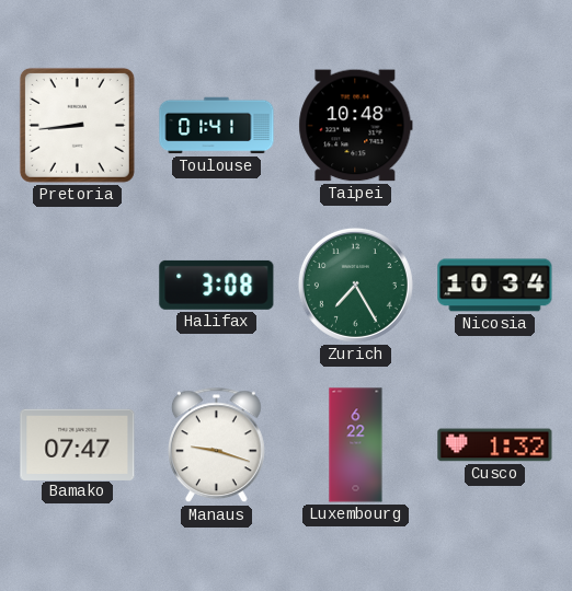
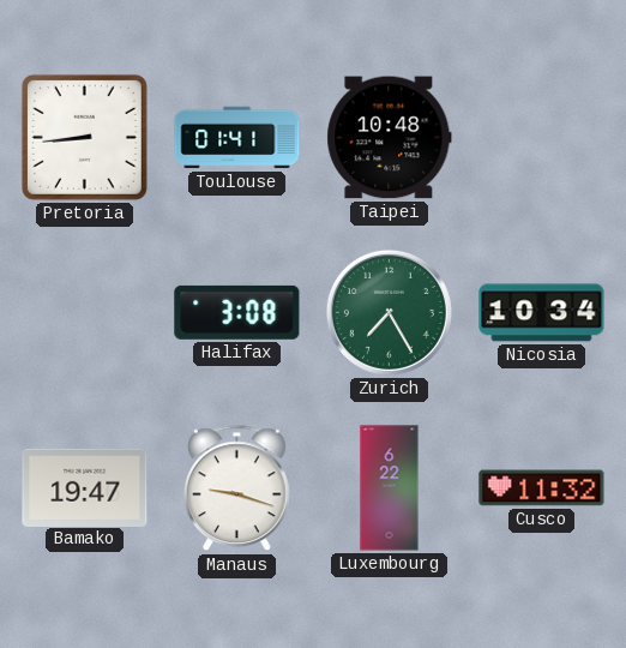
Bamako: 07:47 -> 19:47
Cusco: 1:32 -> 11:32
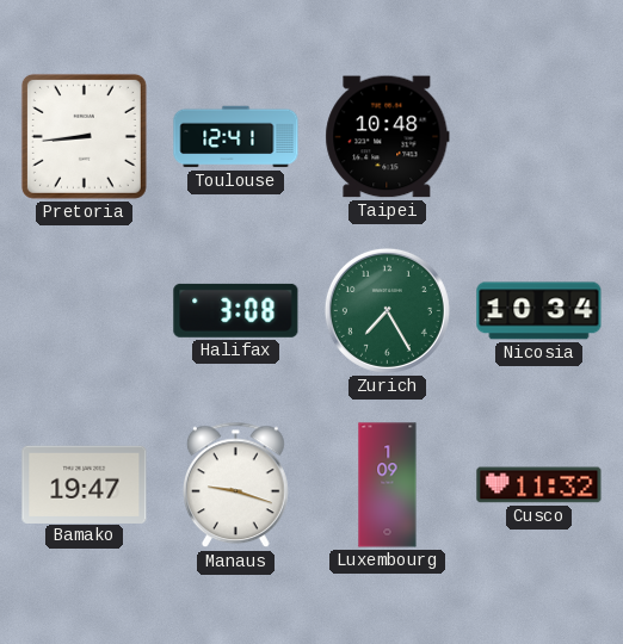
Toulouse: 01:41 -> 12:41
Luxembourg: 6:22 -> 1:09
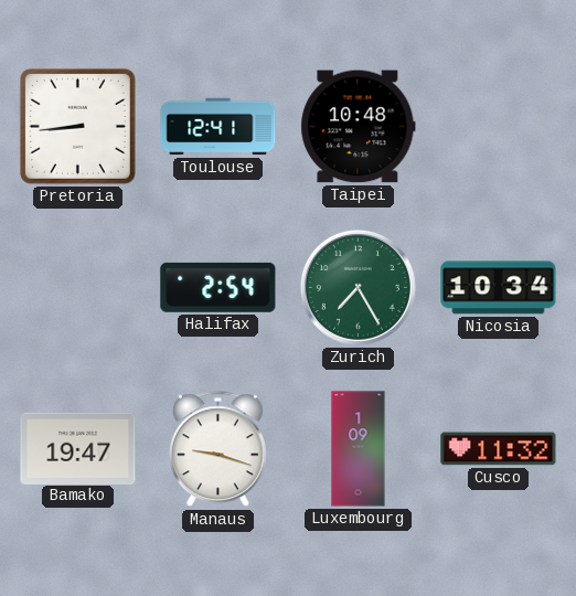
Halifax: 3:08 -> 2:54
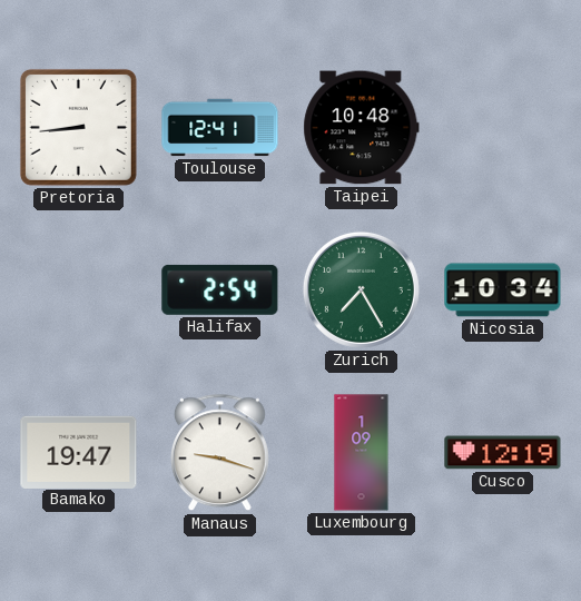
Cusco: 11:32 -> 12:19
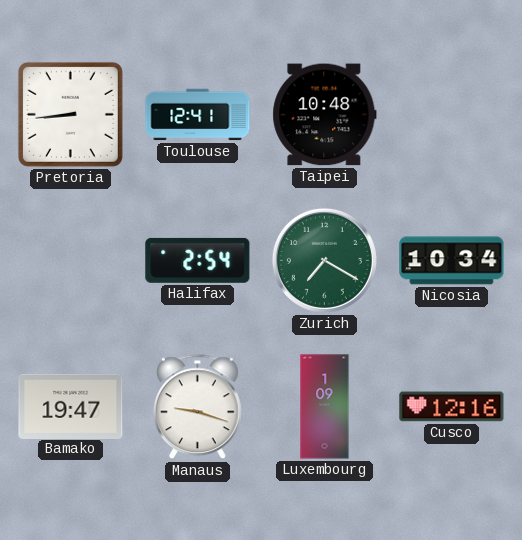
Zurich: 7:25 -> 7:20
Cusco: 12:19 -> 12:16
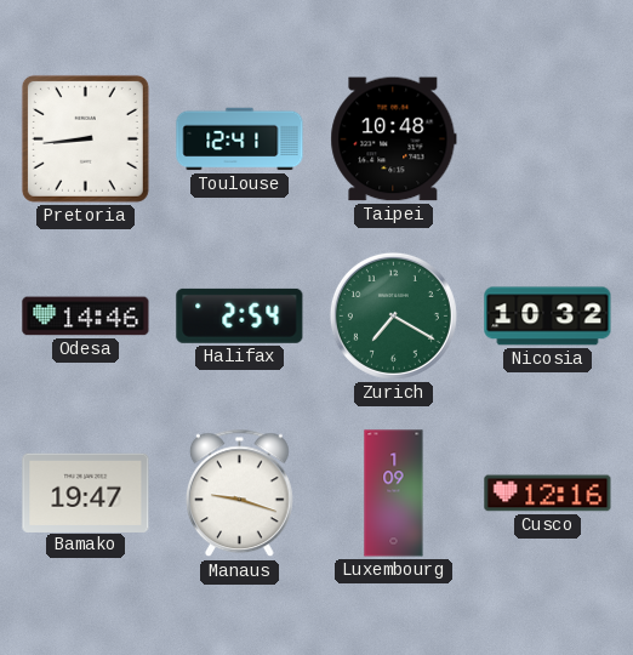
Odesa: none -> 14:46
Nicosia: 10:34 -> 10:32
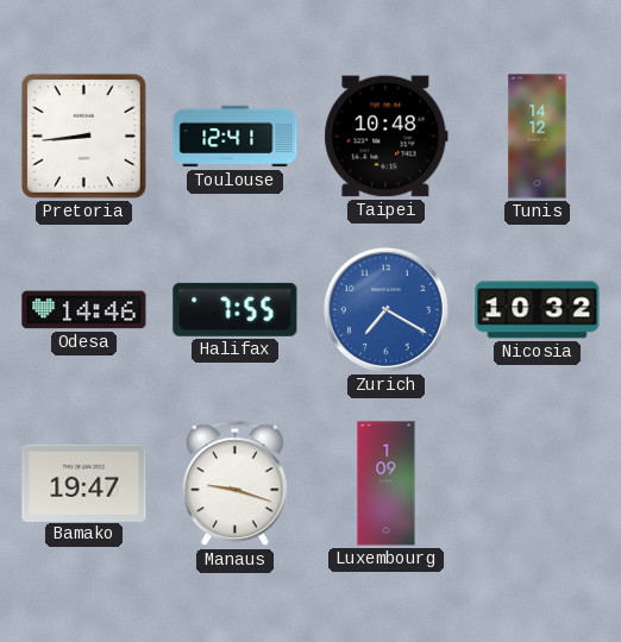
Tunis: none -> 14:12
Halifax: 2:54 -> 7:55
Zurich dial: green -> blue
Cusco: 12:16 -> none
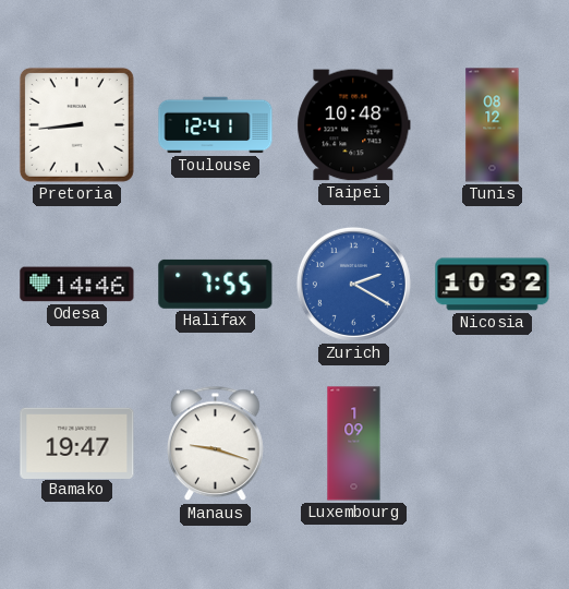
Tunis: 14:12 -> 08:12
Zurich: 7:20 -> 2:20
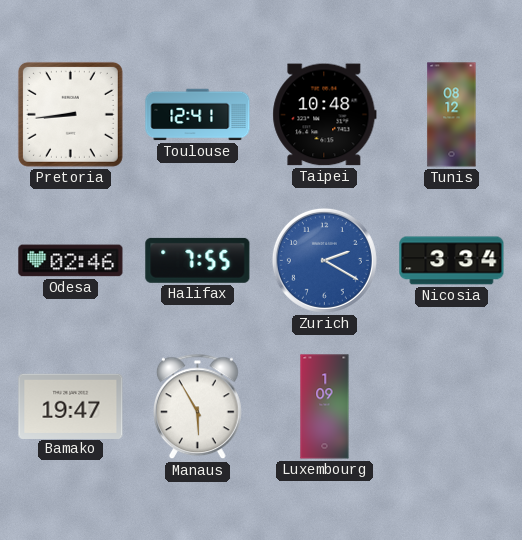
Odesa: 14:46 -> 02:46
Nicosia: 10:32 -> 3:34
Manaus: 9:18 -> 5:55
